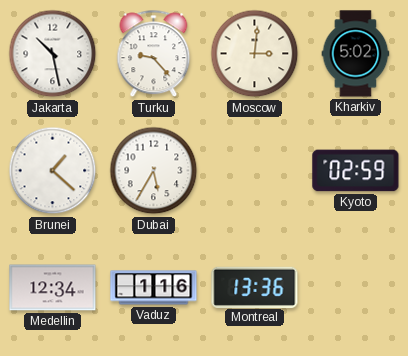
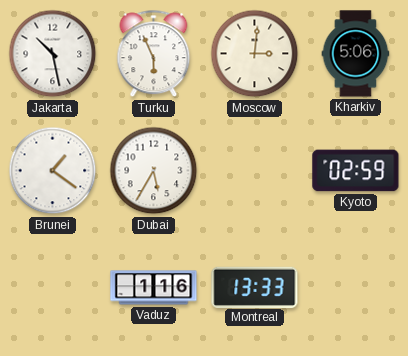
Turku: 9:23 -> 5:56
Kharkiv: 5:02 -> 5:06
Brunei: 1:22 -> 1:21
Medellin: 12:34 -> none
Montreal: 13:36 -> 13:33
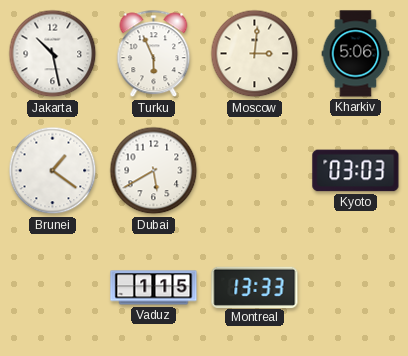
Dubai: 5:35 -> 5:40
Kyoto: 02:59 -> 03:03
Vaduz: 1:16 -> 1:15
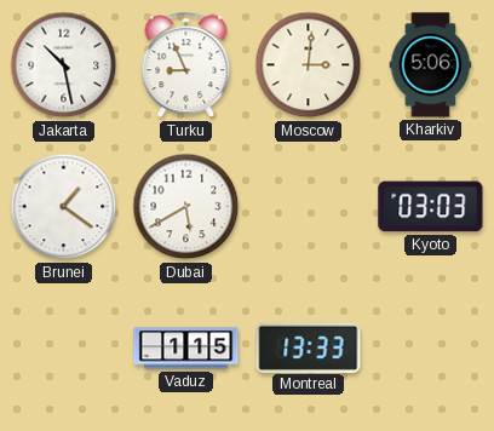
Turku: 5:56 -> 8:56
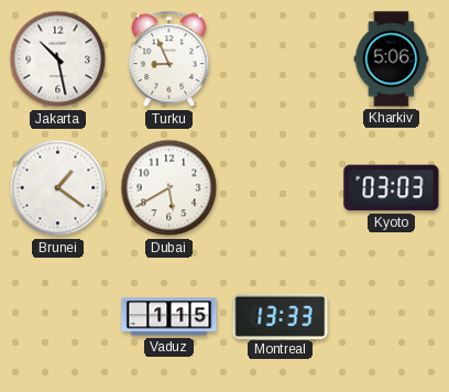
Moscow: 3:01 -> none
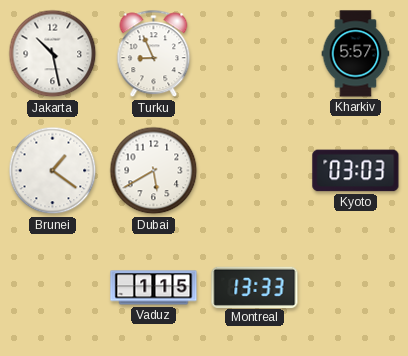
Kharkiv: 5:06 -> 5:57
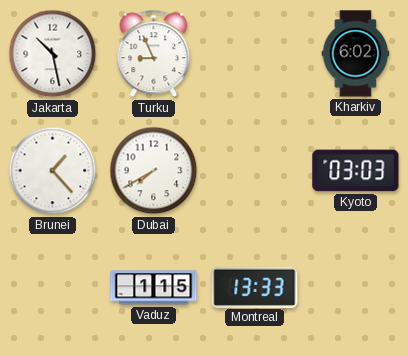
Kharkiv: 5:57 -> 6:02
Brunei: 1:21 -> 1:23
Dubai: 5:40 -> 7:40
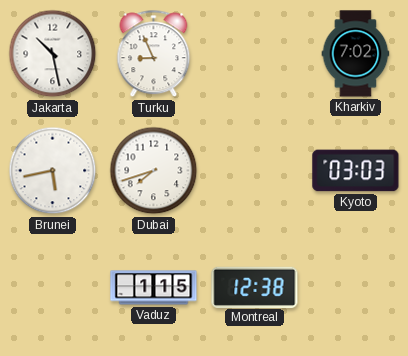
Kharkiv: 6:02 -> 7:02
Brunei: 1:23 -> 5:43
Dubai: 7:40 -> 7:42
Montreal: 13:33 -> 12:38
